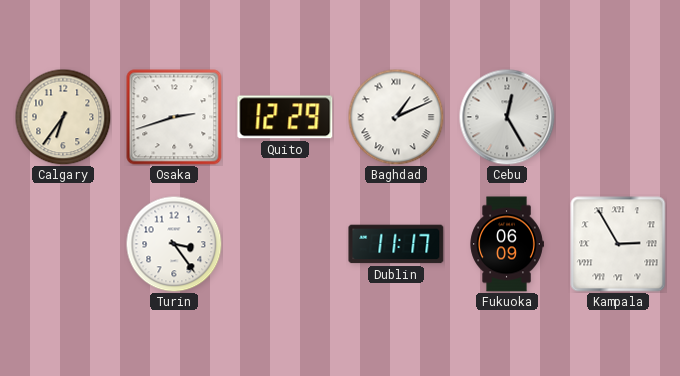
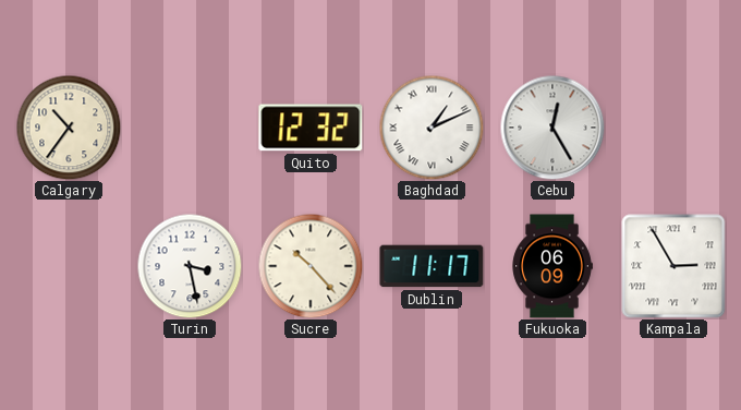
Calgary: 6:36 -> 10:36
Osaka: 2:42 -> none
Quito: 12:29 -> 12:32
Turin: 3:24 -> 3:28
Sucre: none -> 10:23
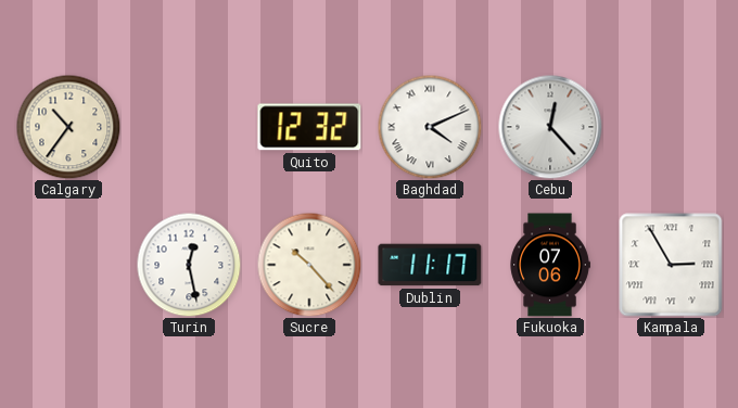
Baghdad: 1:11 -> 4:11
Cebu: 12:25 -> 12:23
Turin: 3:28 -> 12:28
Fukuoka: 06:09 -> 07:06
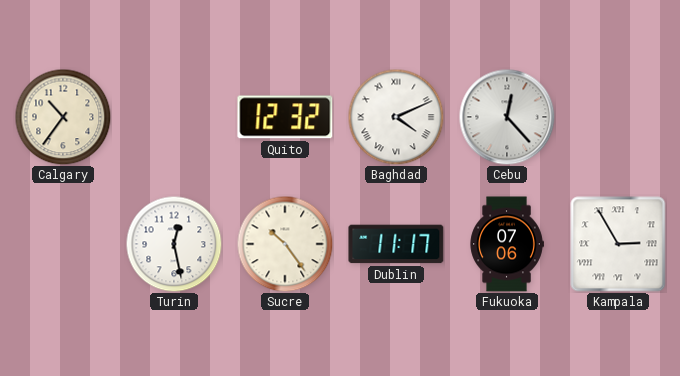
Sucre: 10:23 -> 10:24
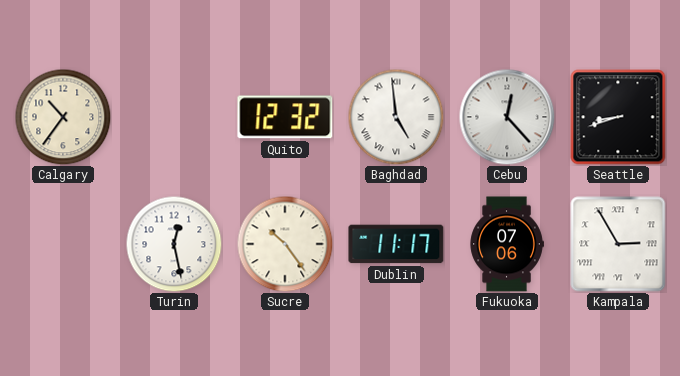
Baghdad: 4:11 -> 4:59
Seattle: none -> 8:42
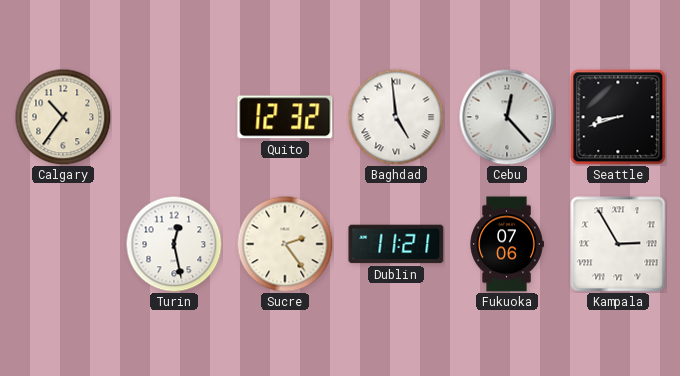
Sucre: 10:24 -> 2:24
Dublin: 11:17 -> 11:21
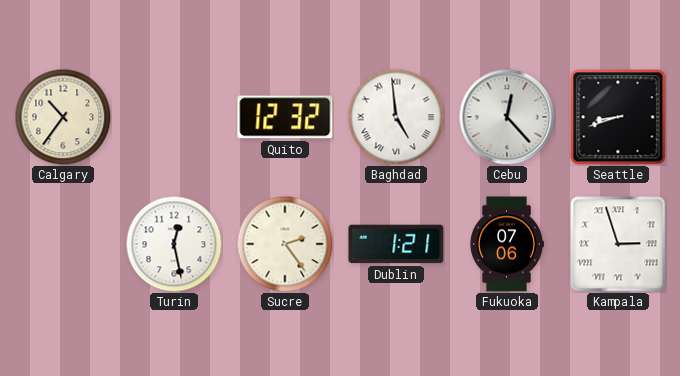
Dublin: 11:21 -> 1:21
Kampala: 2:55 -> 2:57
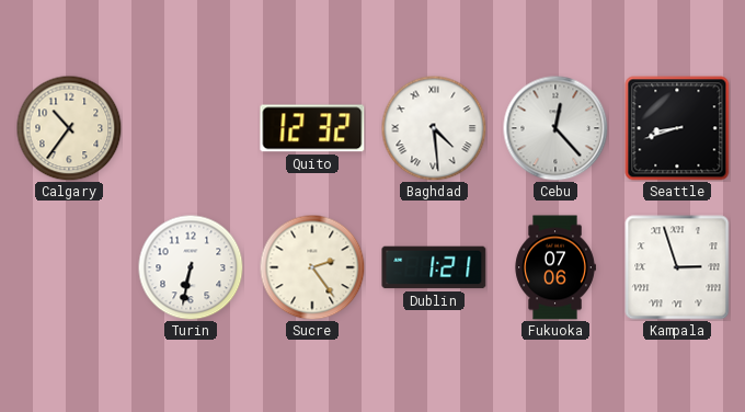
Baghdad: 4:59 -> 4:29
Turin: 12:28 -> 6:32
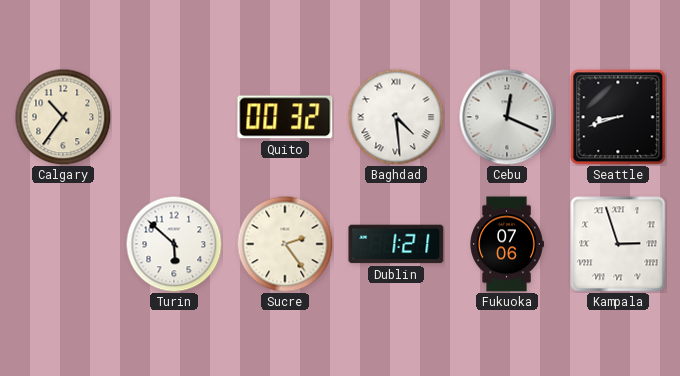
Quito: 12:32 -> 00:32
Cebu: 12:23 -> 12:19
Turin: 6:32 -> 5:52
